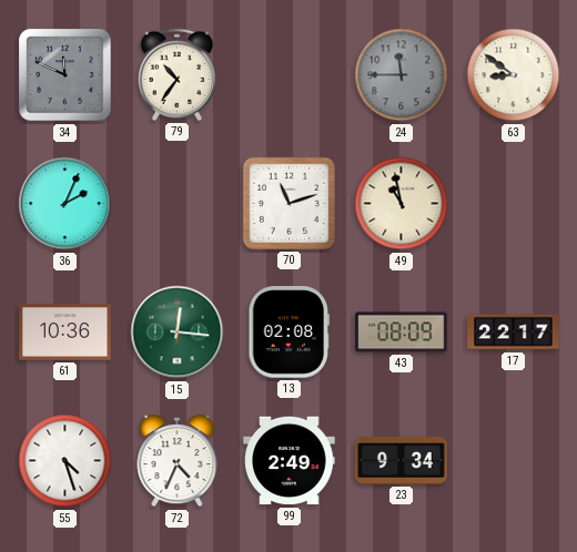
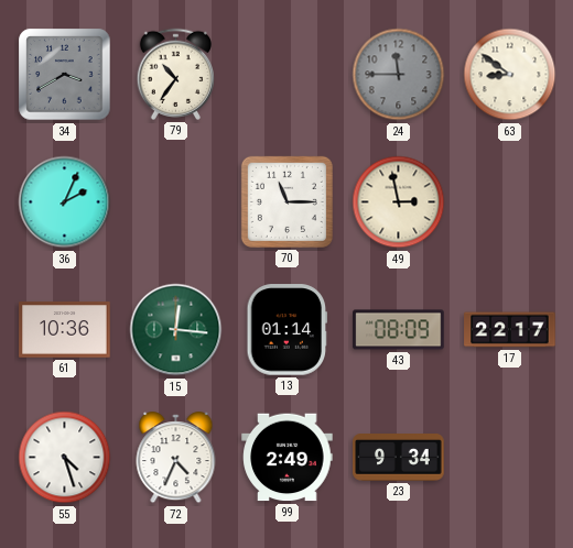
34: 11:49 -> 3:40
70: 11:12 -> 11:15
49: 10:58 -> 2:58
13: 02:08 -> 01:14
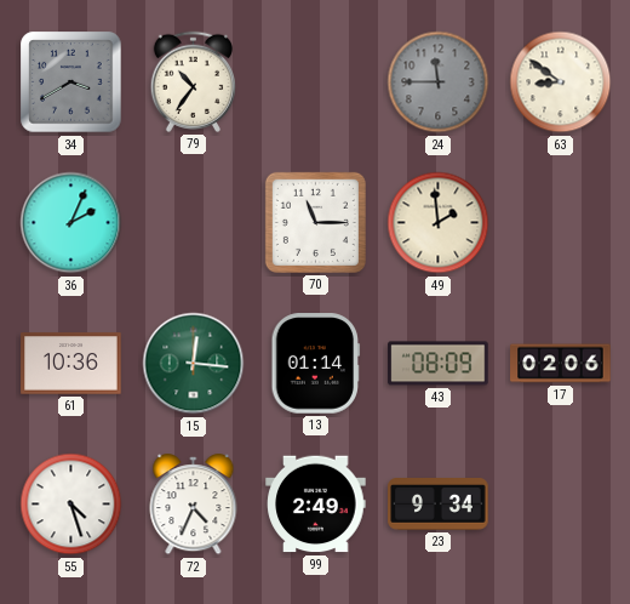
49: 2:58 -> 1:59
17: 22:17 -> 02:06
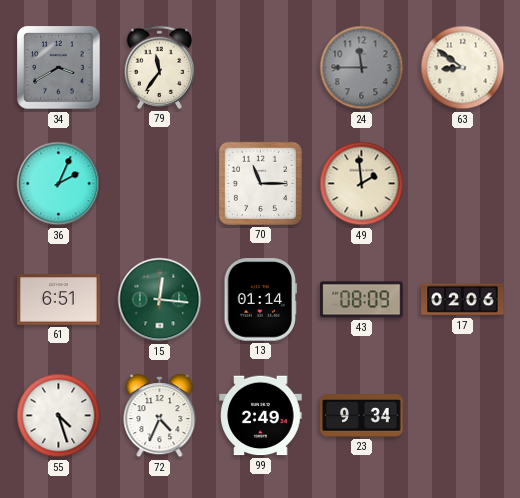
79: 10:36 -> 11:36
61: 10:36 -> 6:51
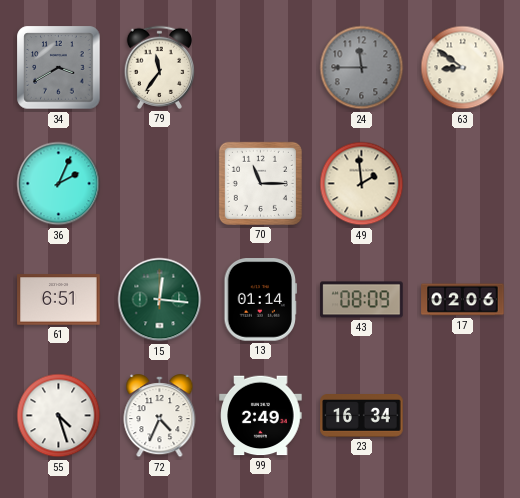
23: 9:34 -> 16:34
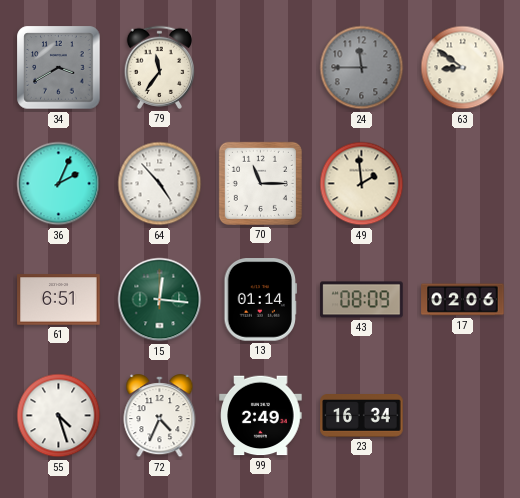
64: none -> 4:53
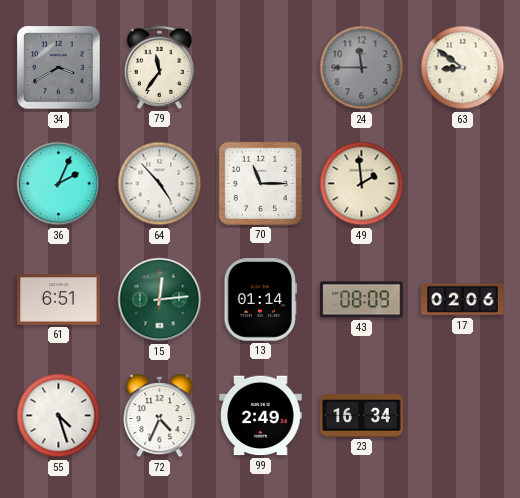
15: 12:16 -> 12:14
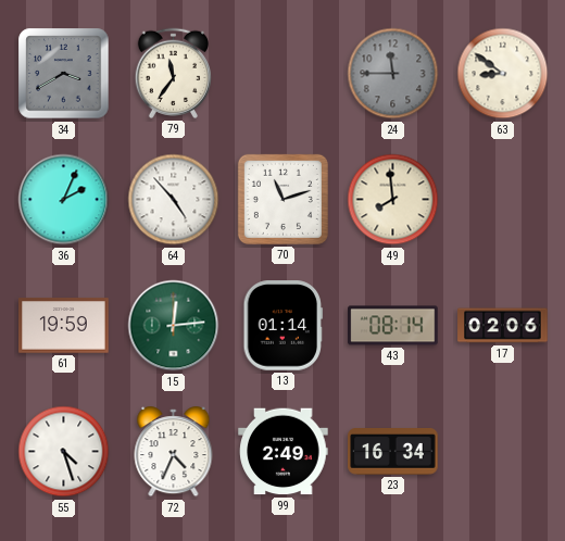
70: 11:15 -> 11:12
49: 1:59 -> 7:59
61: 6:51 -> 19:59
43: 08:09 -> 08:14
